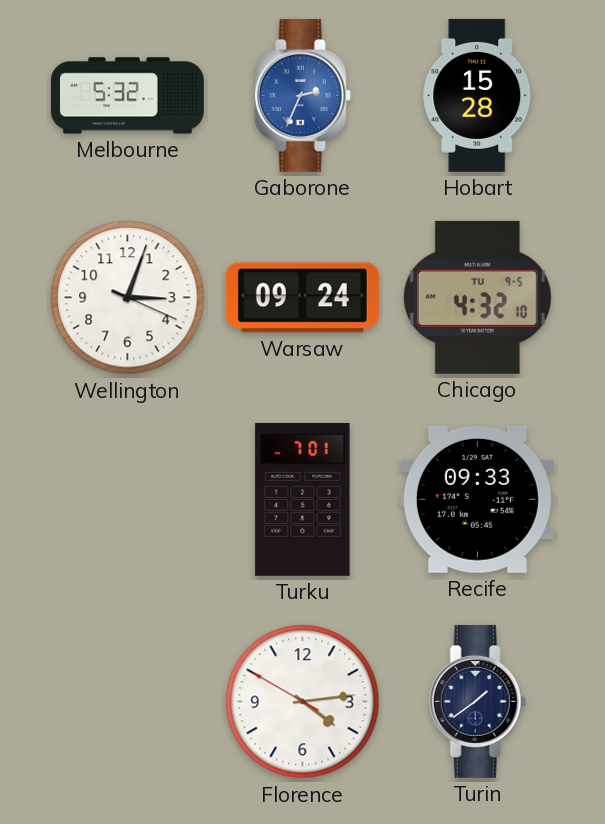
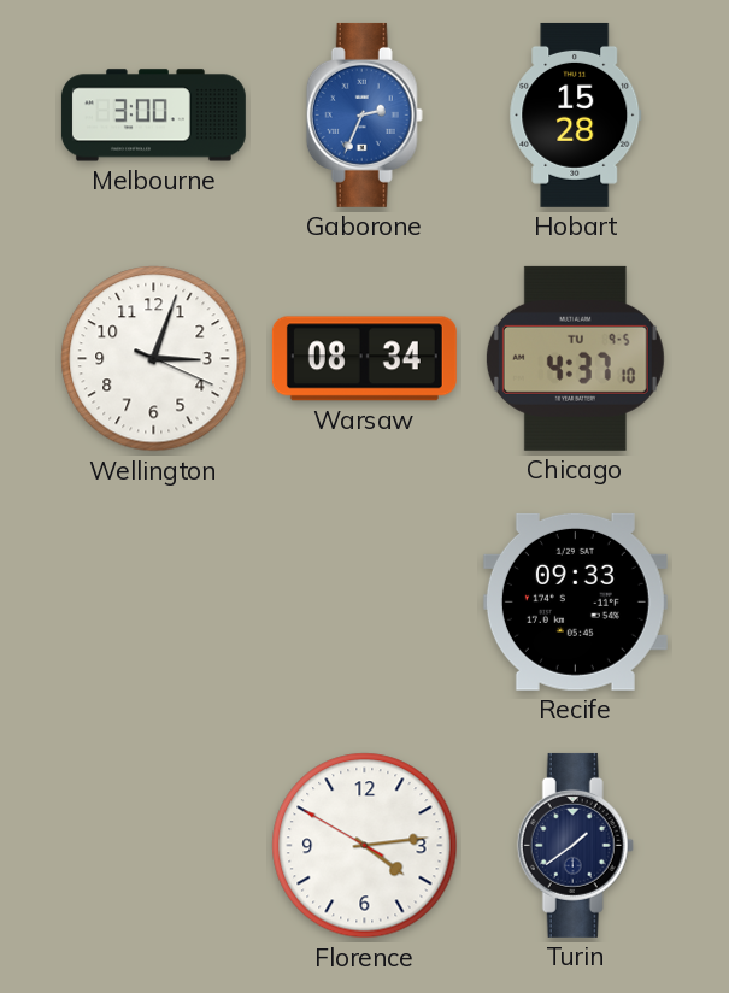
Melbourne: 5:32 -> 3:00
Warsaw: 09:24 -> 08:34
Chicago: 4:32 -> 4:37
Turku: 7:01 -> none
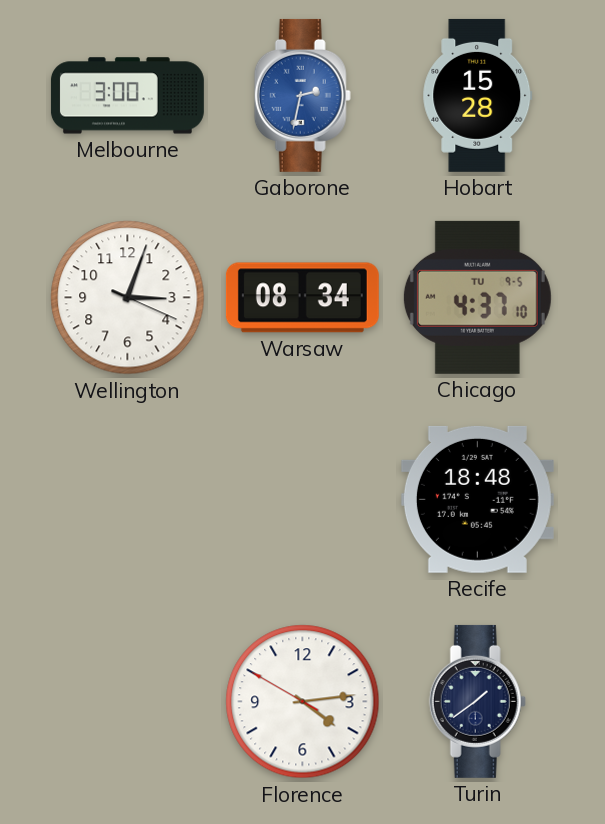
Gaborone: 2:34 -> 2:32
Recife: 09:33 -> 18:48
